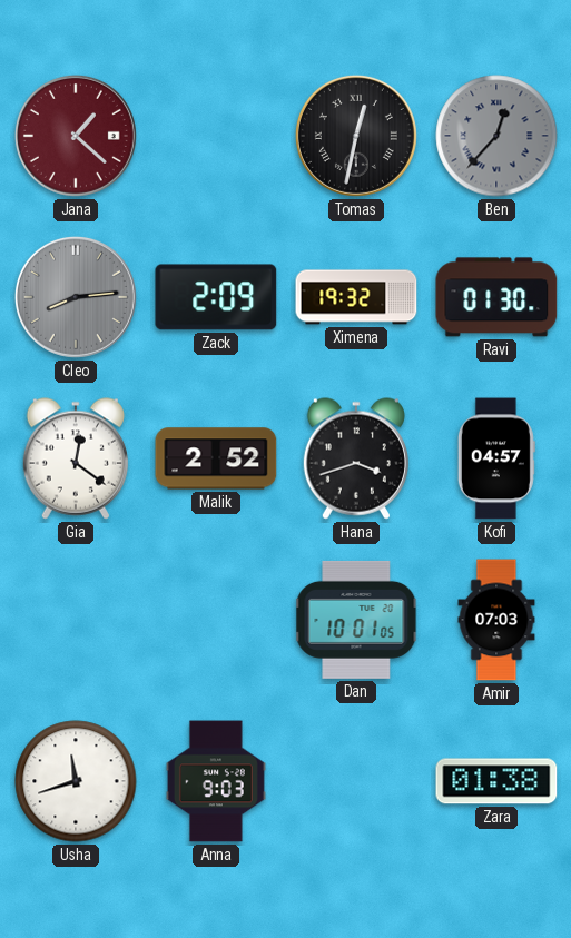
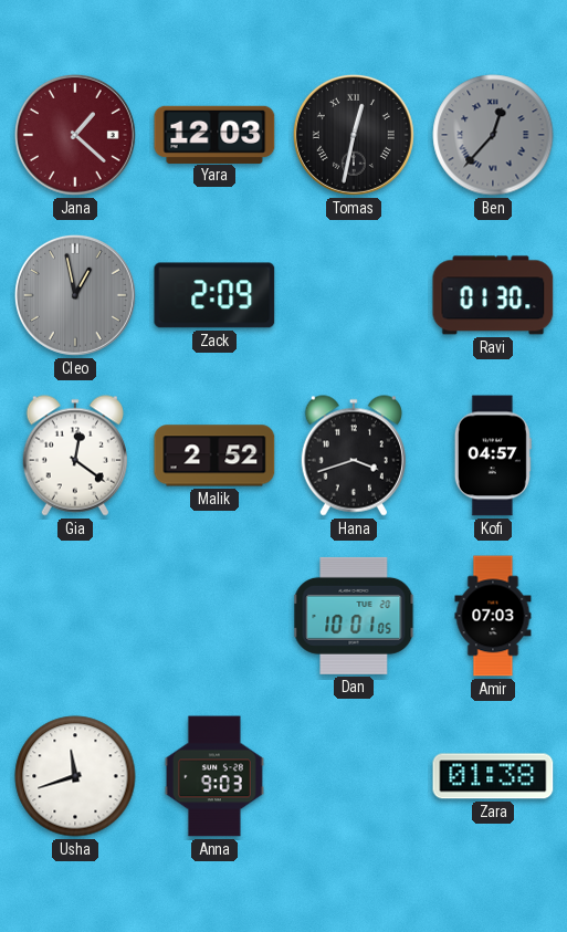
Yara: none -> 12:03
Cleo: 8:14 -> 12:58
Ximena: 19:32 -> none
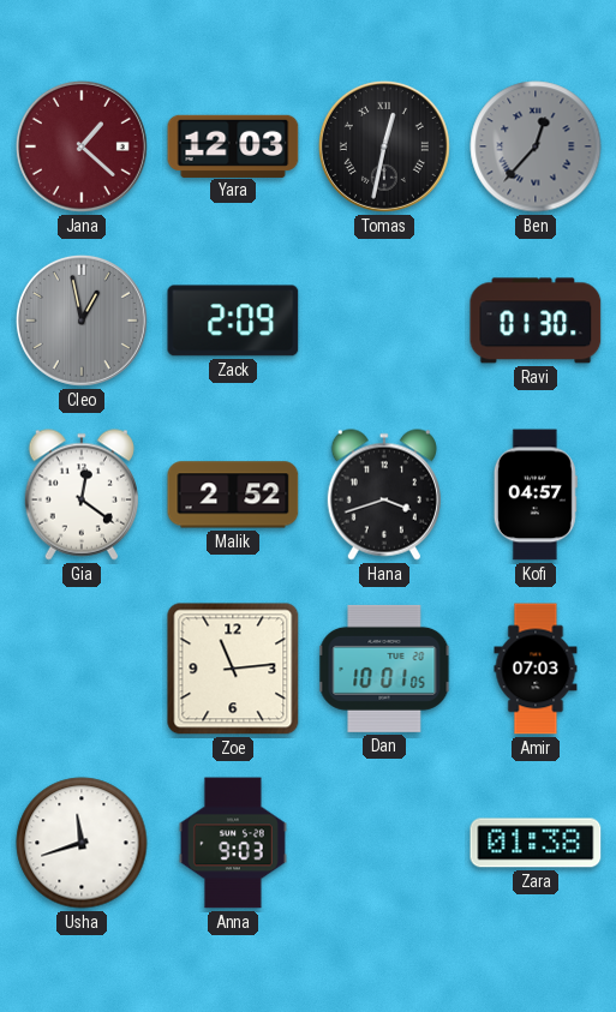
Zoe: none -> 11:14
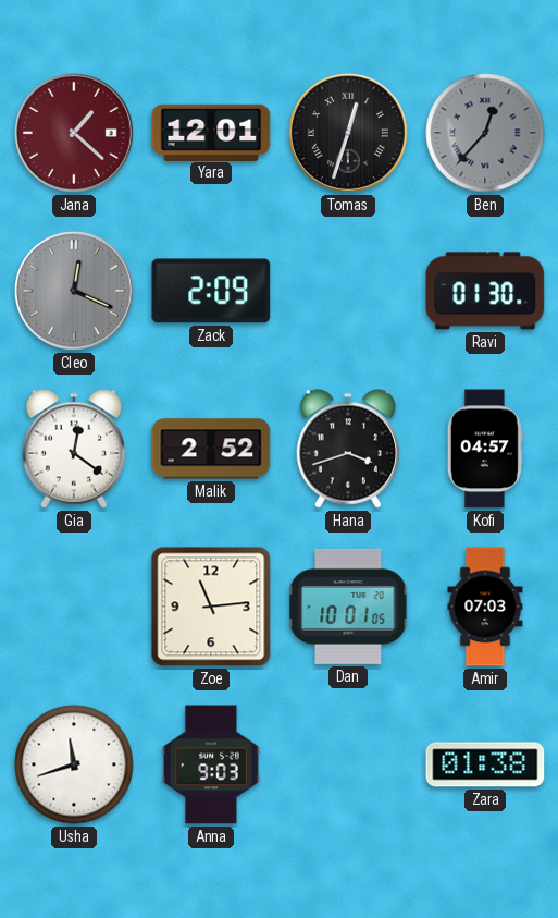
Yara: 12:03 -> 12:01
Tomas: 12:32 -> 12:33
Cleo: 12:58 -> 12:19
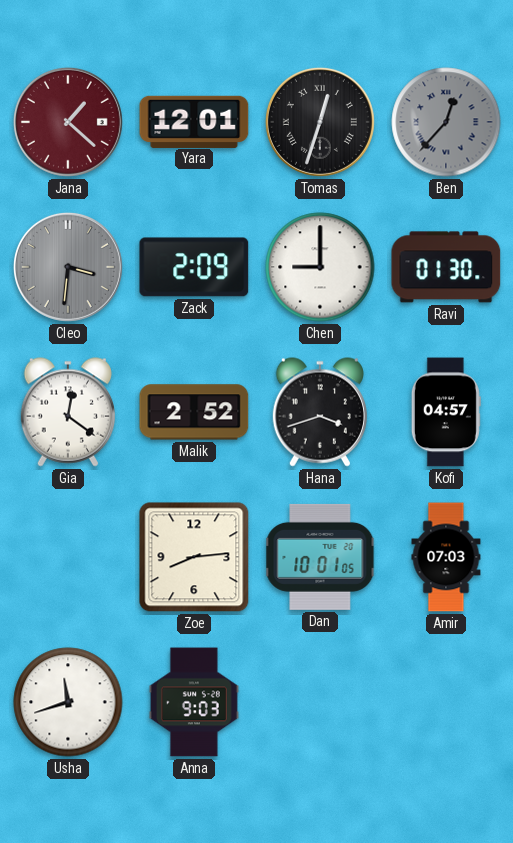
Cleo: 12:19 -> 3:31
Chen: none -> 9:00
Zoe: 11:14 -> 8:14
Zara: 01:38 -> none
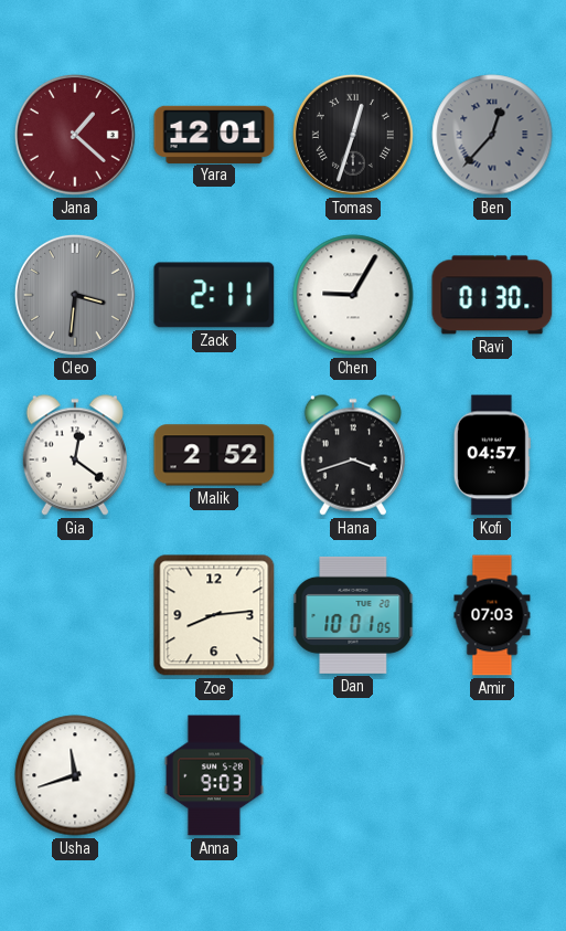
Zack: 2:09 -> 2:11
Chen: 9:00 -> 9:05
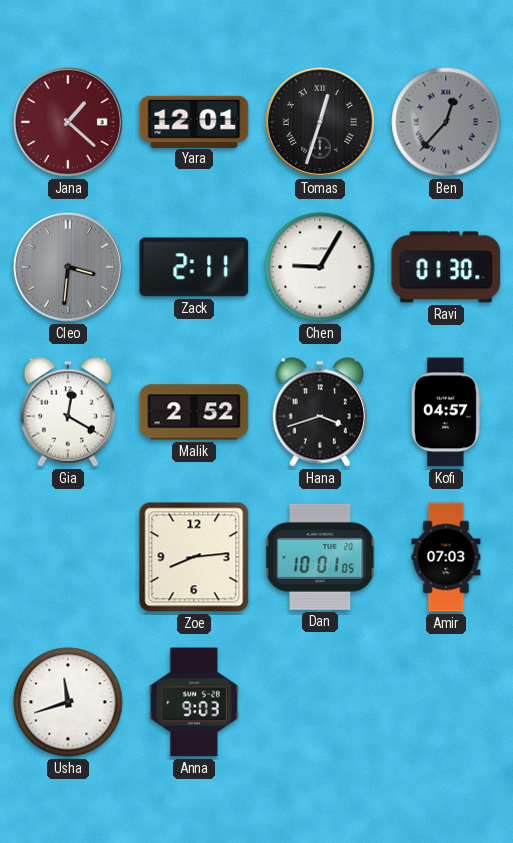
Gia: 12:21 -> 12:20
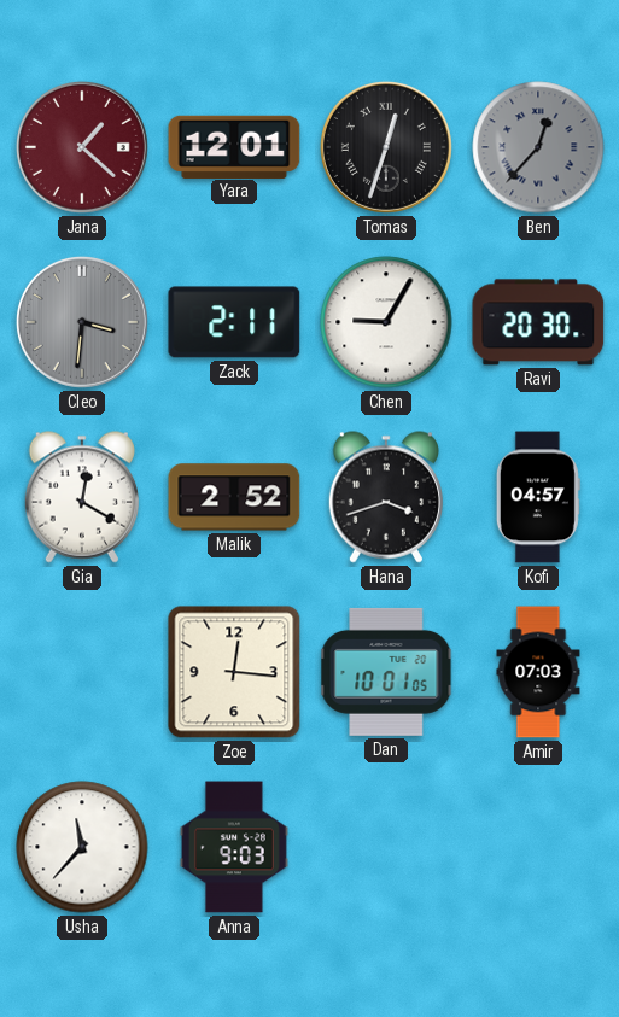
Ravi: 01:30 -> 20:30
Zoe: 8:14 -> 12:16
Usha: 11:42 -> 11:37
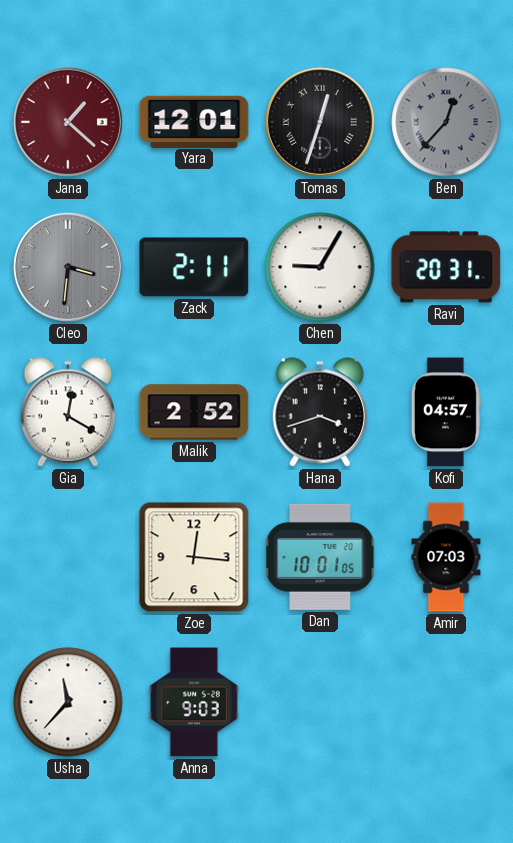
Ravi: 20:30 -> 20:31
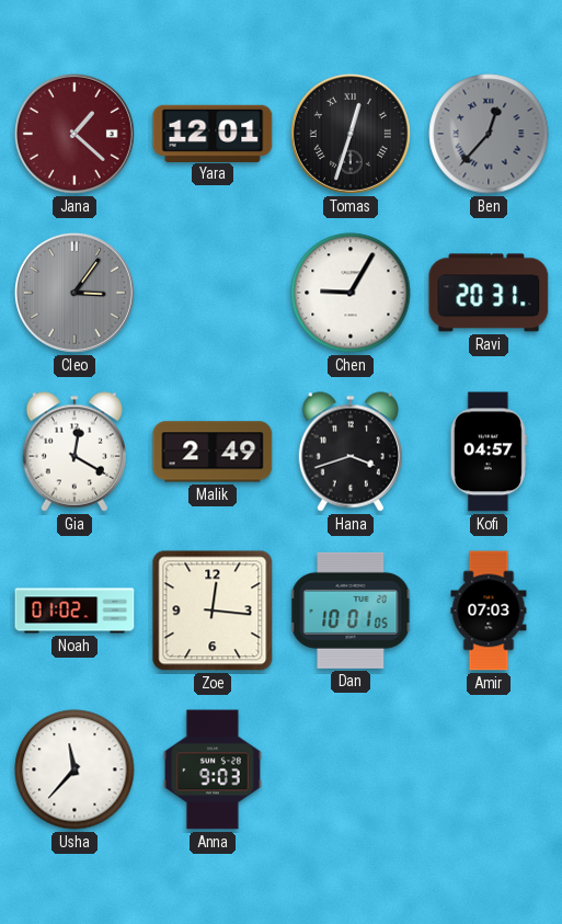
Cleo: 3:31 -> 3:06
Zack: 2:11 -> none
Malik: 2:52 -> 2:49
Noah: none -> 01:02
